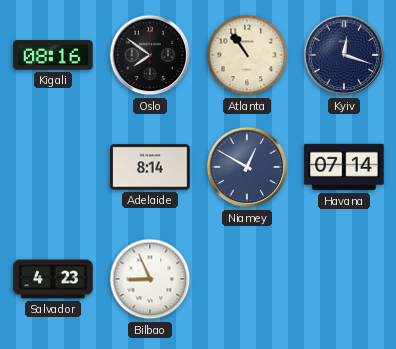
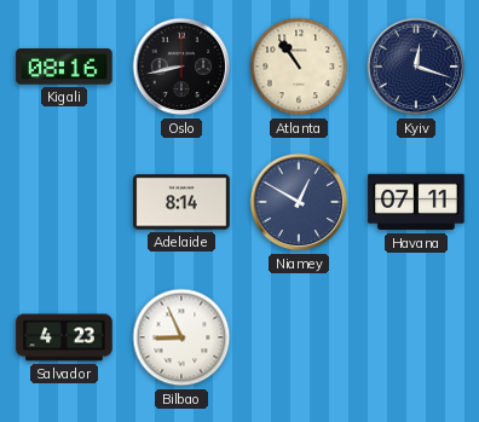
Oslo: 7:51 -> 8:43
Havana: 07:14 -> 07:11
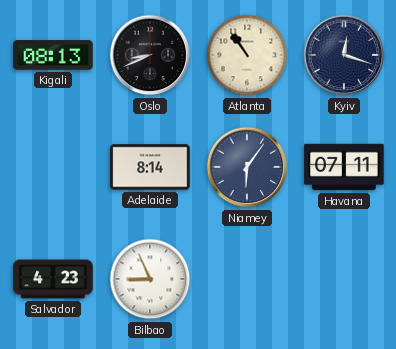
Kigali: 08:16 -> 08:13
Oslo: 8:43 -> 8:41
Niamey: 12:50 -> 6:06
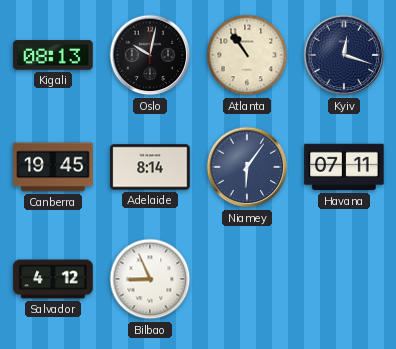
Oslo: 8:41 -> 10:02
Canberra: none -> 19:45
Salvador: 4:23 -> 4:12
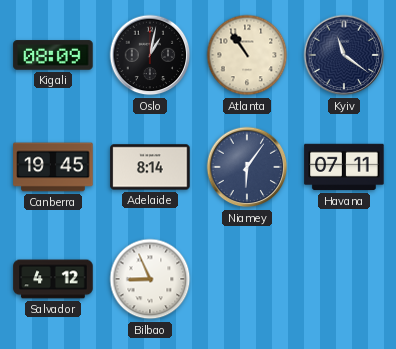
Kigali: 08:13 -> 08:09
Oslo: 10:02 -> 1:02
Kyiv: 12:18 -> 11:21
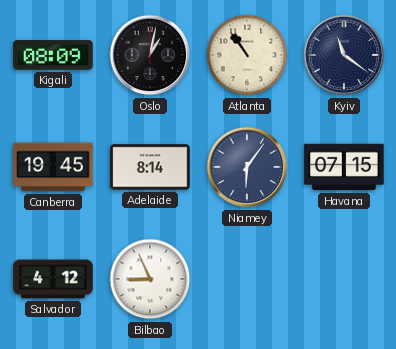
Havana: 07:11 -> 07:15
